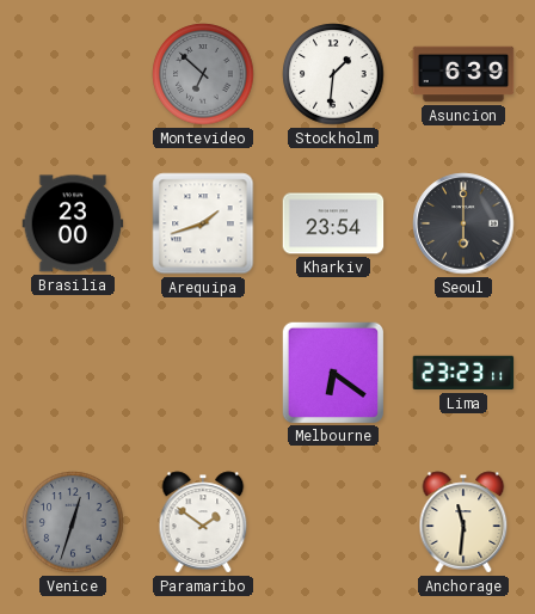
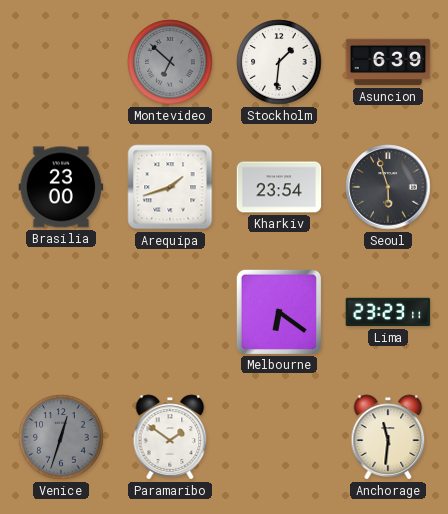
Seoul: 6:00 -> 5:57
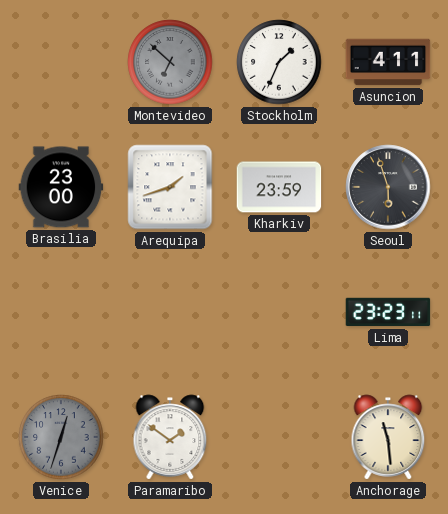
Stockholm: 1:31 -> 1:34
Asuncion: 6:39 -> 4:11
Kharkiv: 23:54 -> 23:59
Melbourne: 6:21 -> none
Anchorage: 11:31 -> 11:29
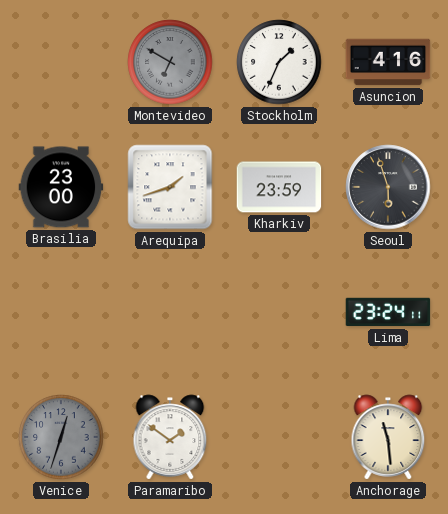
Montevideo: 6:52 -> 6:50
Asuncion: 4:11 -> 4:16
Lima: 23:23 -> 23:24
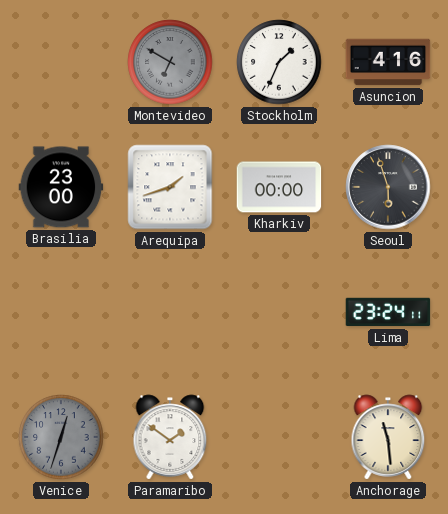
Kharkiv: 23:59 -> 00:00
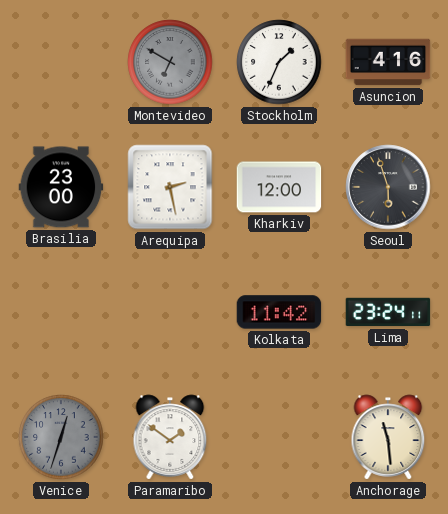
Arequipa: 1:42 -> 2:28
Kharkiv: 00:00 -> 12:00
Kolkata: none -> 11:42
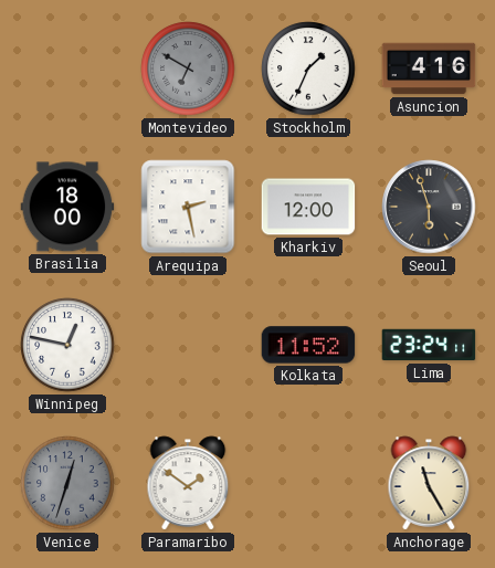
Brasilia: 23:00 -> 18:00
Winnipeg: none -> 12:47
Kolkata: 11:42 -> 11:52
Anchorage: 11:29 -> 11:25
